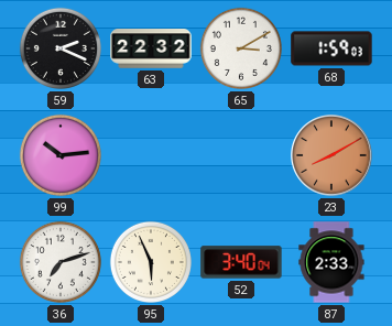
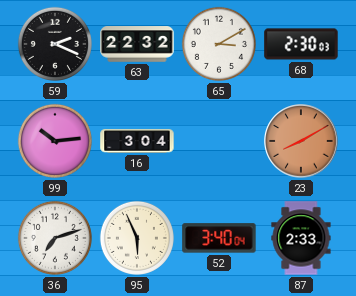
68: 1:59 -> 2:30
16: none -> 3:04
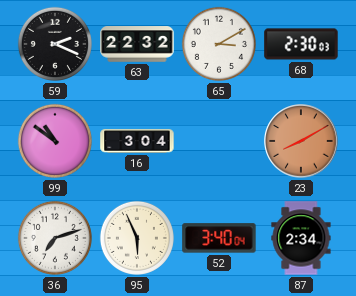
99: 10:14 -> 10:51
87: 2:33 -> 2:34
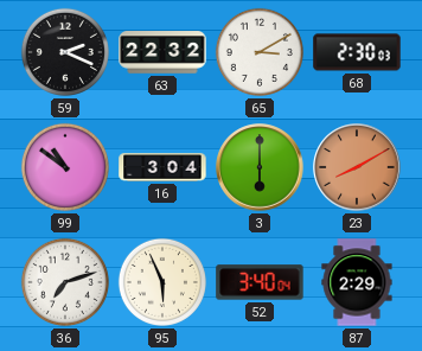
3: none -> 6:00
87: 2:34 -> 2:29
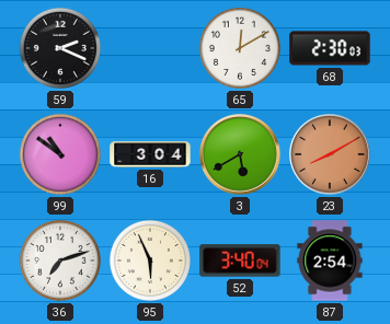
63: 22:32 -> none
65: 3:10 -> 12:10
3: 6:00 -> 5:40
87: 2:29 -> 2:54
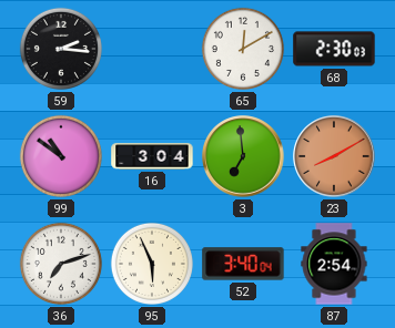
59: 2:19 -> 2:16
3: 5:40 -> 6:59
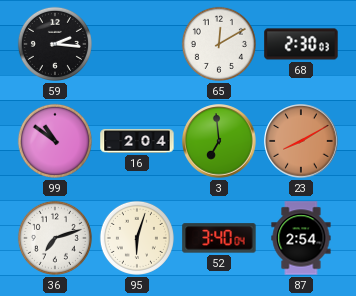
16: 3:04 -> 2:04
95: 5:56 -> 6:03
